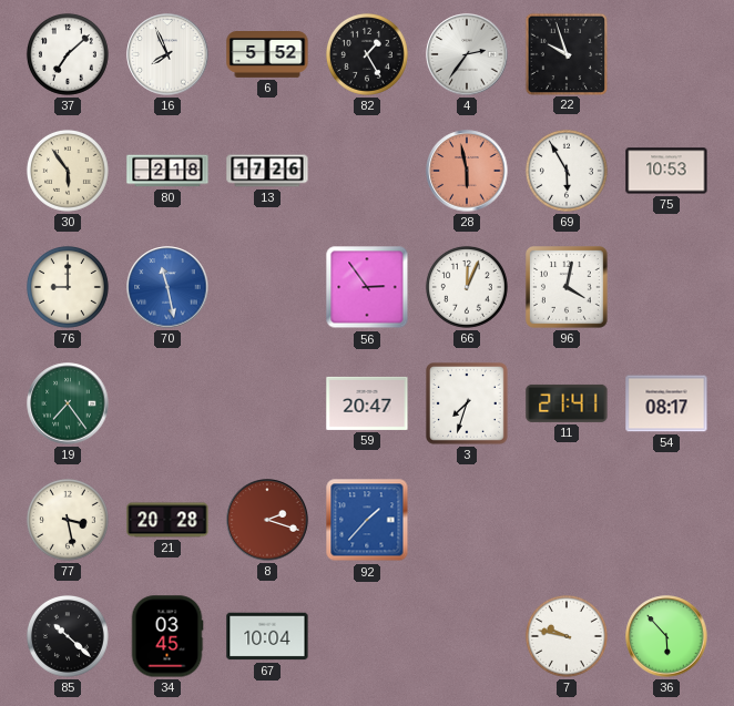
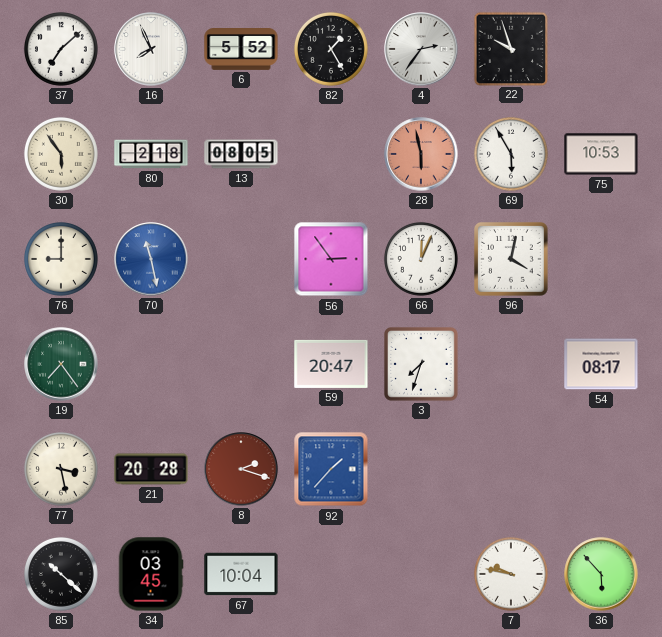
13: 17:26 -> 08:05
11: 21:41 -> none
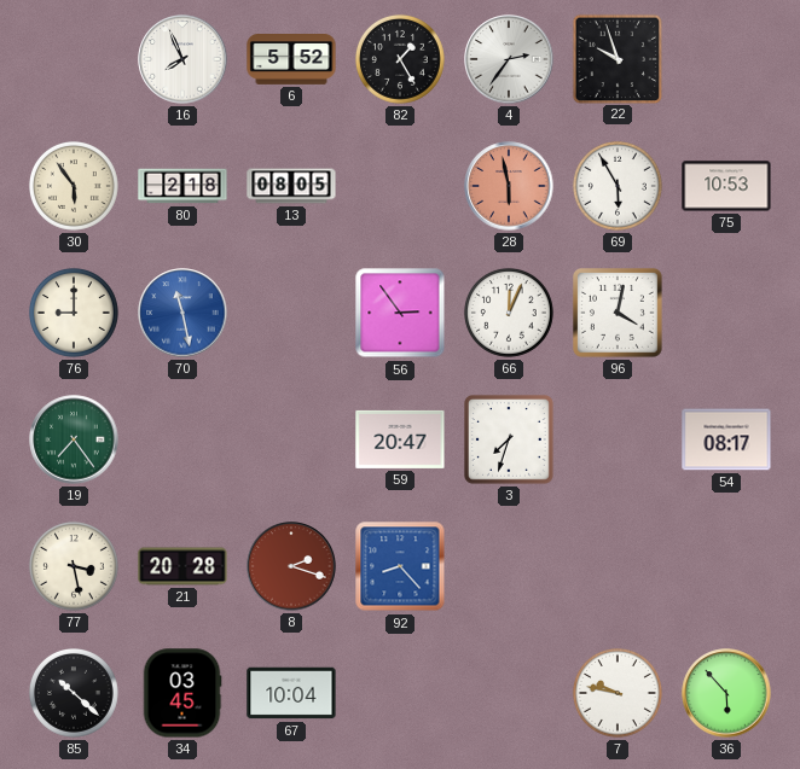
37: 7:08 -> none
92: 1:37 -> 8:23
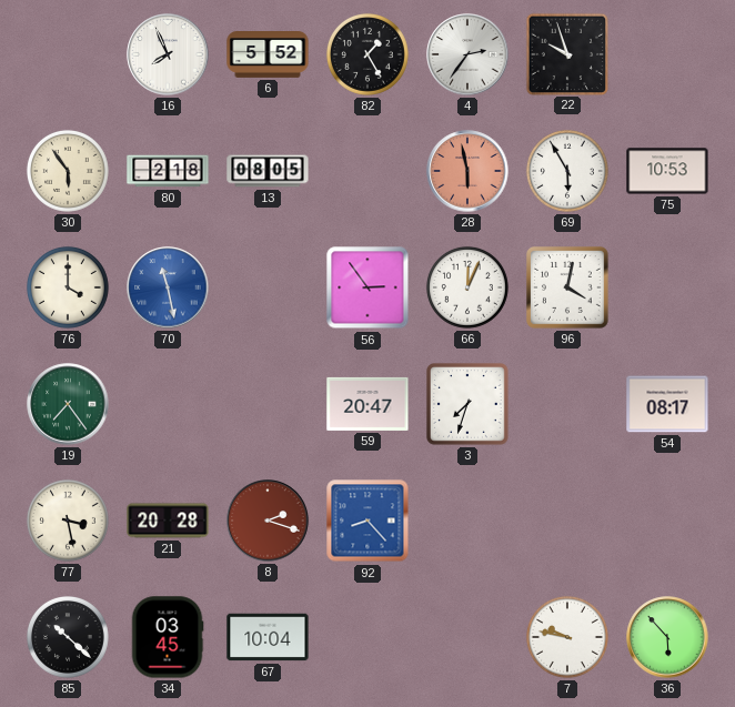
76: 9:00 -> 4:00
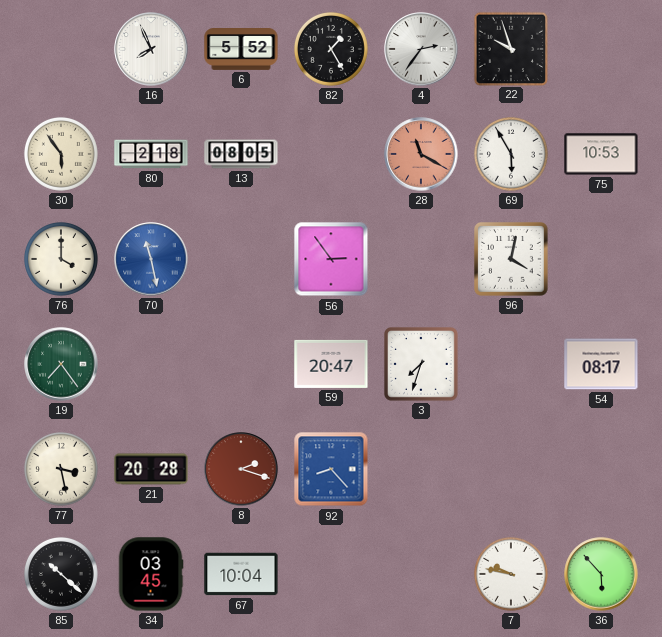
28: 5:58 -> 11:20
66: 12:04 -> none
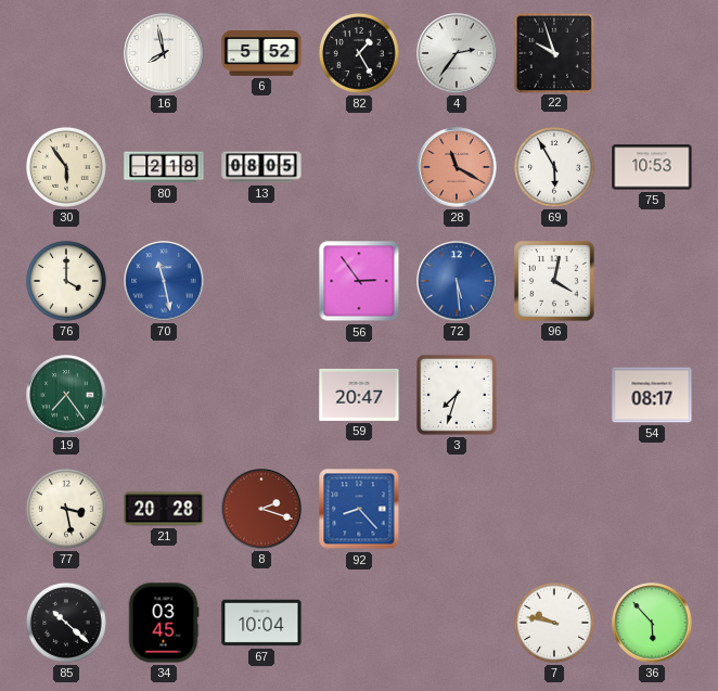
16: 7:56 -> 7:58
72: none -> 5:29
